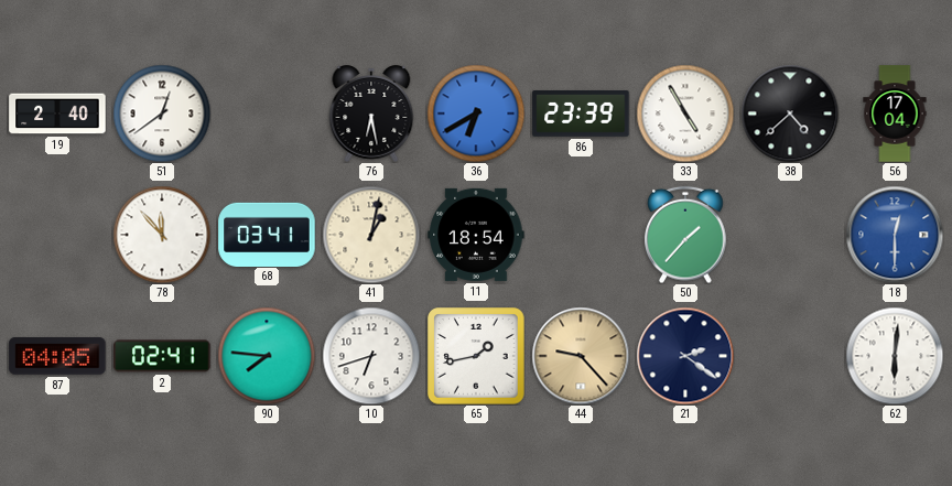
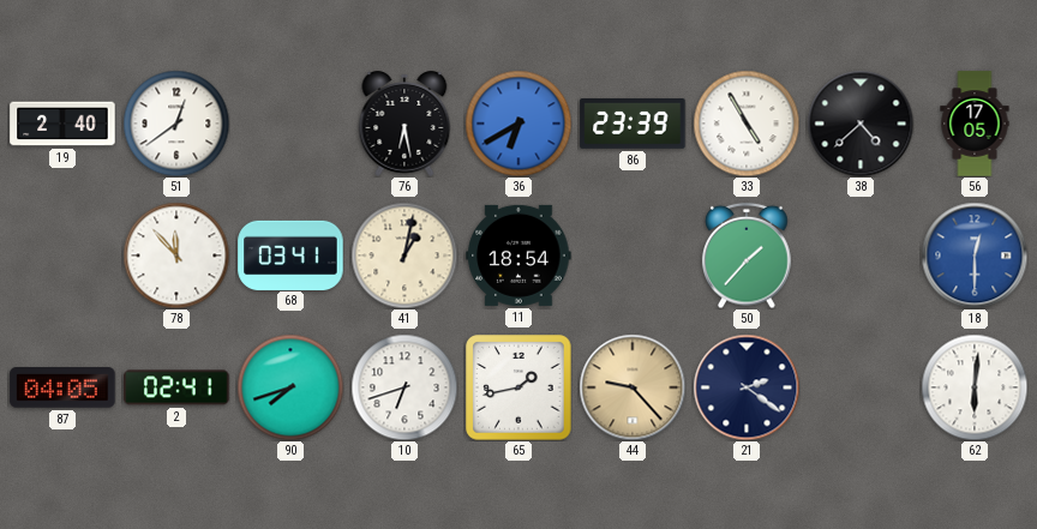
56: 17:04 -> 17:05
90: 7:46 -> 7:42
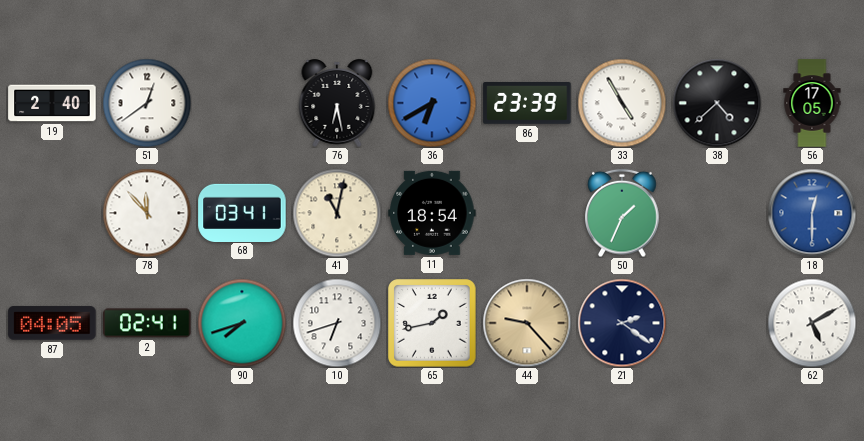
41: 1:02 -> 11:02
50: 1:37 -> 1:34
62: 6:01 -> 5:10
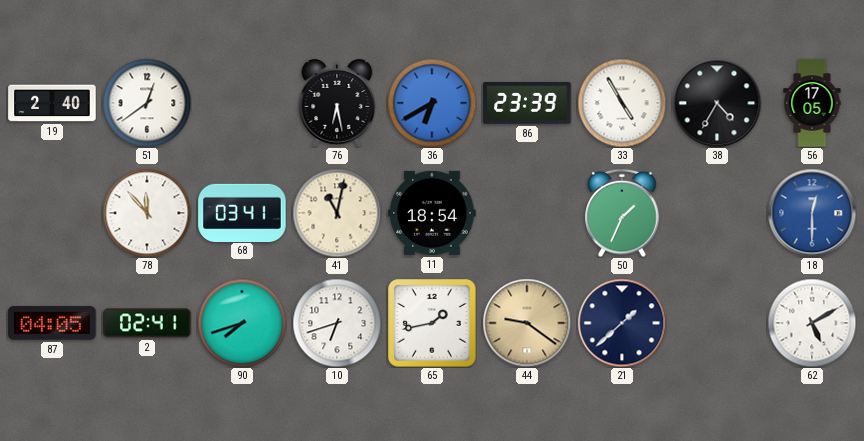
38: 4:38 -> 4:35
44: 9:23 -> 9:21
21: 2:21 -> 1:38
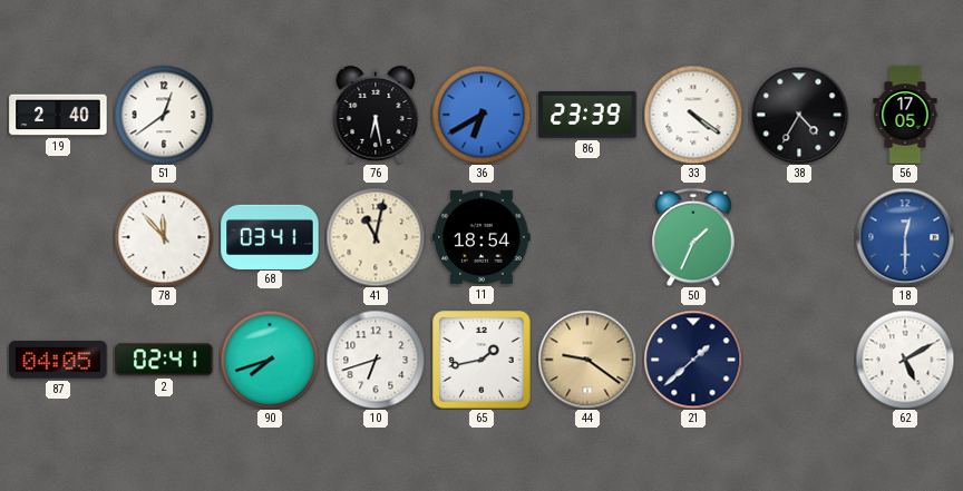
33: 4:55 -> 4:21
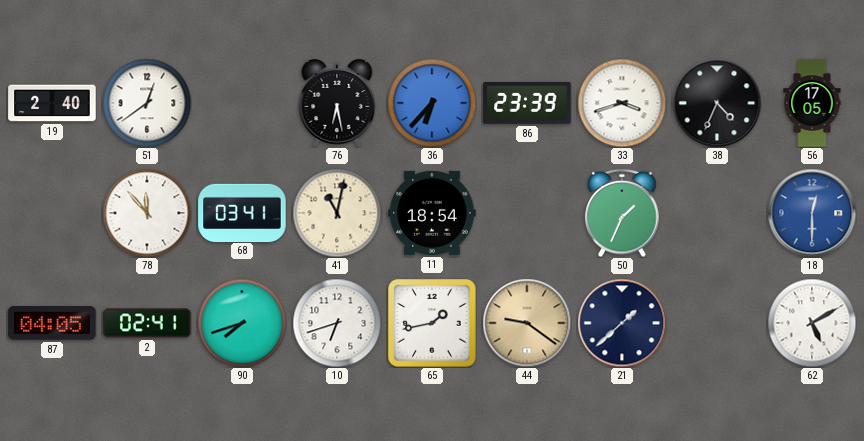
36: 6:40 -> 6:37
33: 4:21 -> 3:42
38: 4:35 -> 4:34
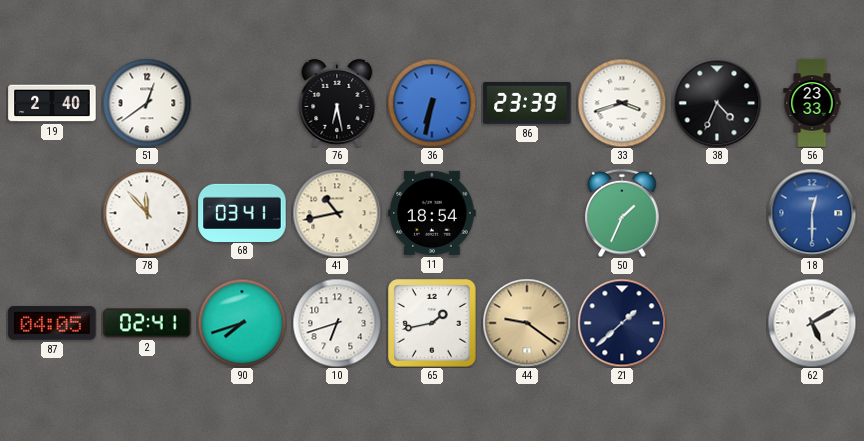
36: 6:37 -> 6:32
56: 17:05 -> 23:33
41: 11:02 -> 10:43
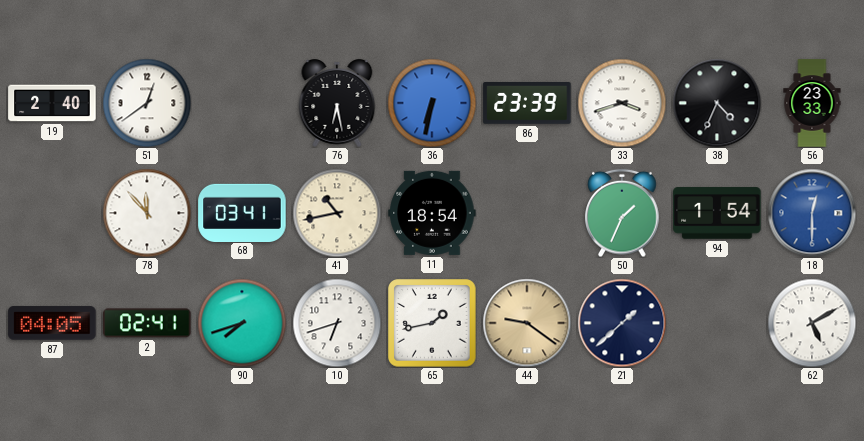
94: none -> 1:54
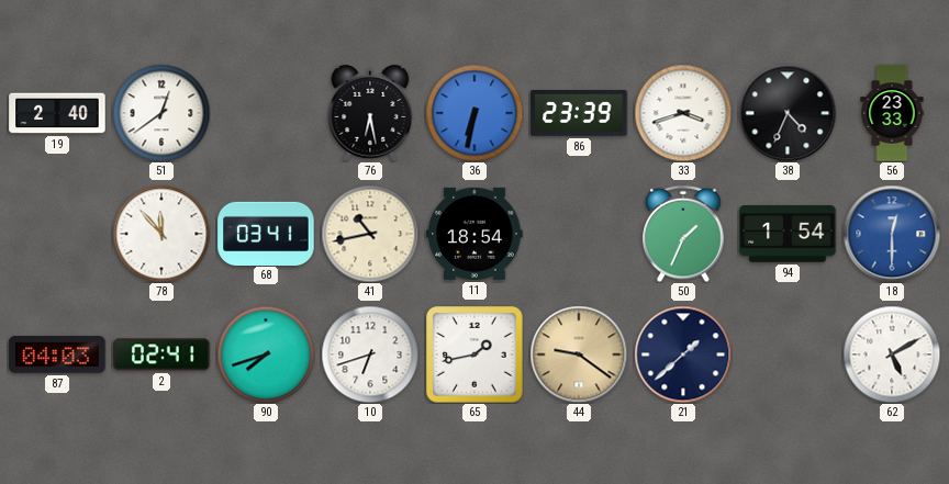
87: 04:05 -> 04:03
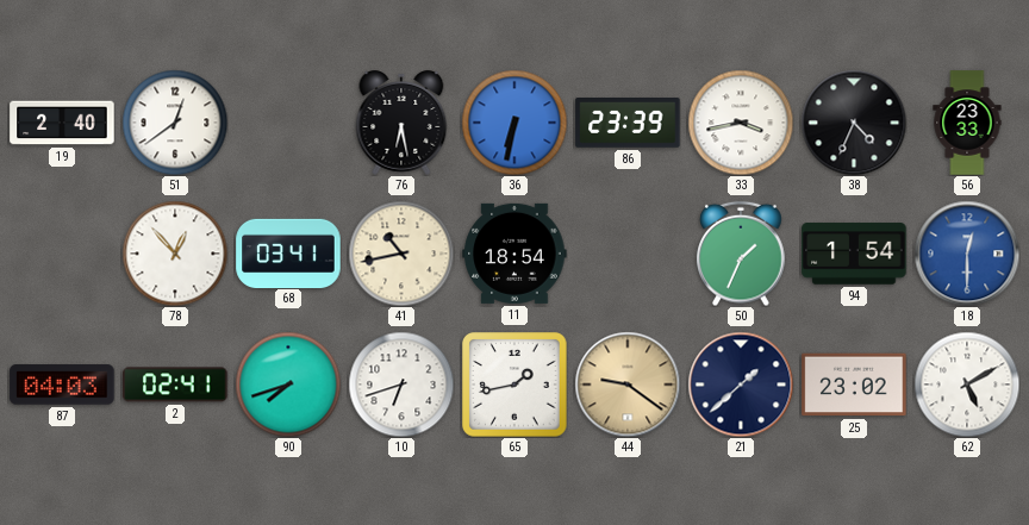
33: 3:42 -> 3:43
78: 11:53 -> 12:53
25: none -> 23:02
